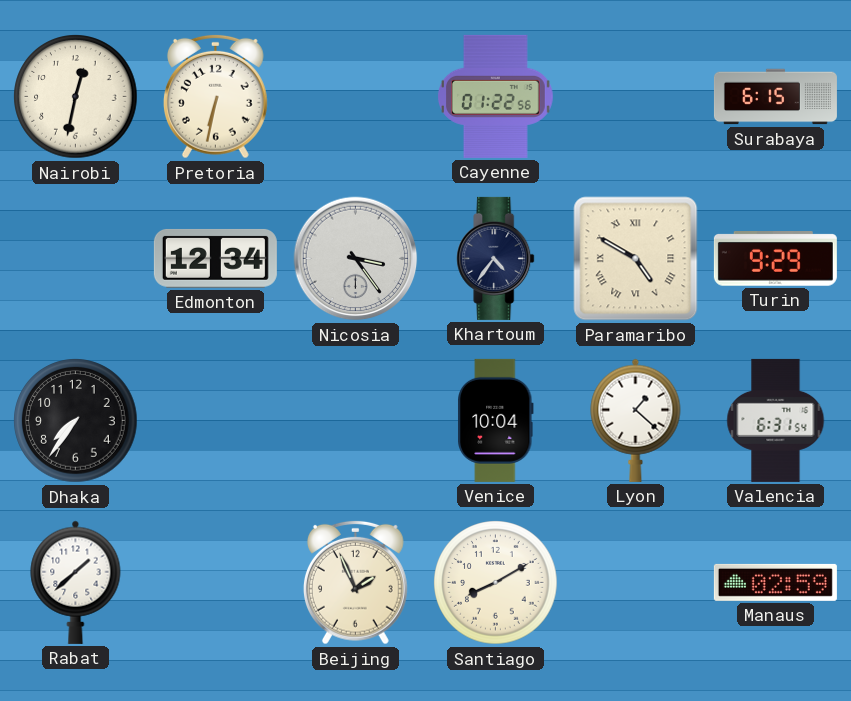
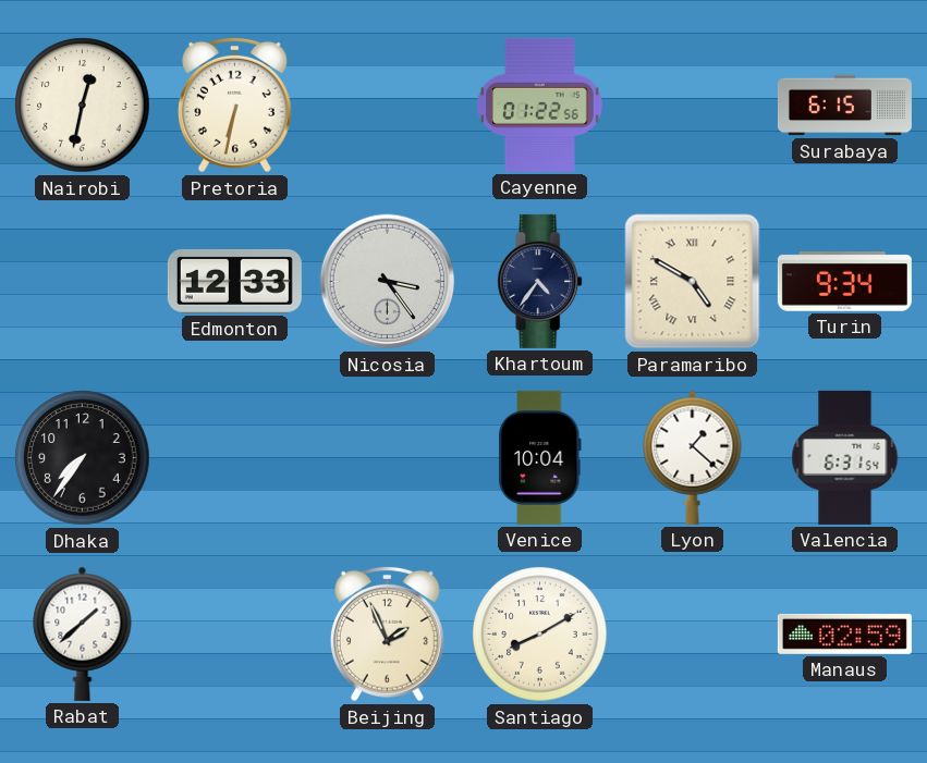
Edmonton: 12:34 -> 12:33
Turin: 9:29 -> 9:34
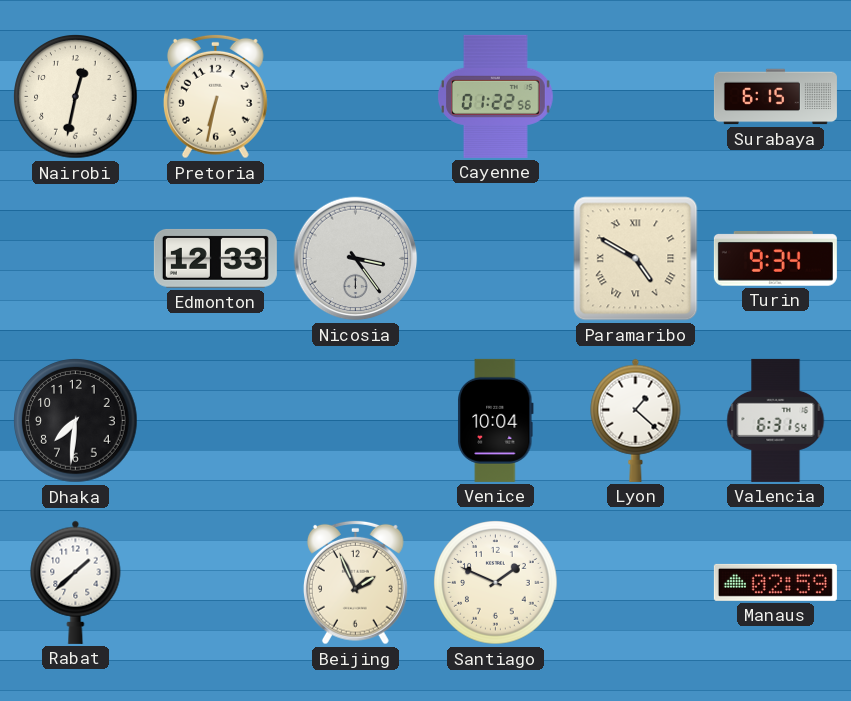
Khartoum: 4:36 -> none
Dhaka: 7:36 -> 7:31
Santiago: 8:10 -> 1:49
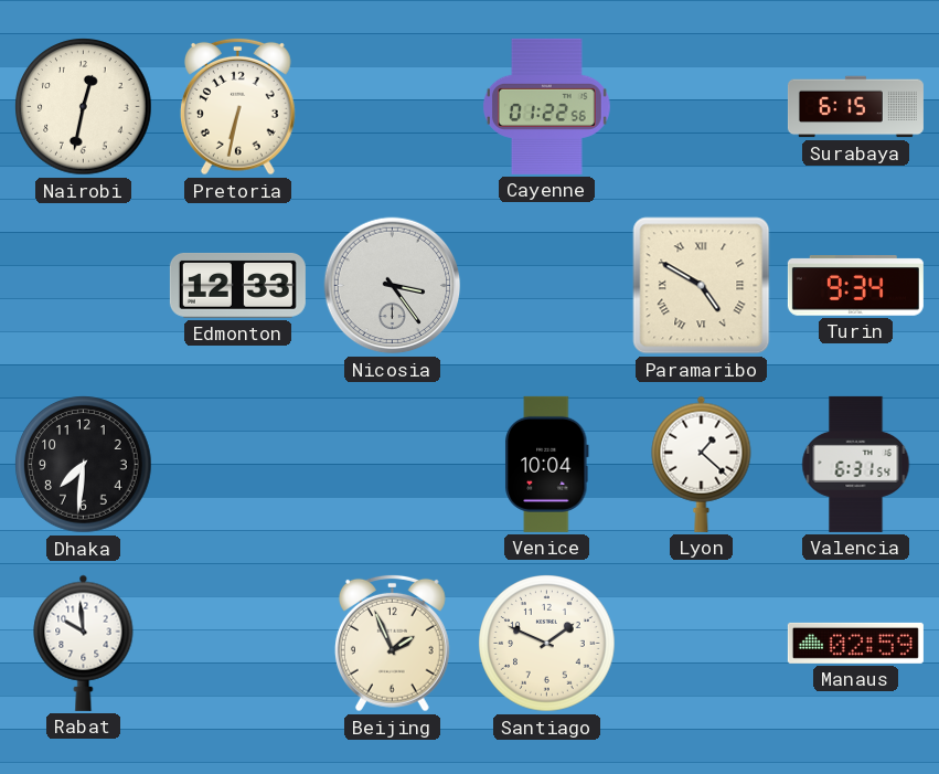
Rabat: 1:38 -> 9:59
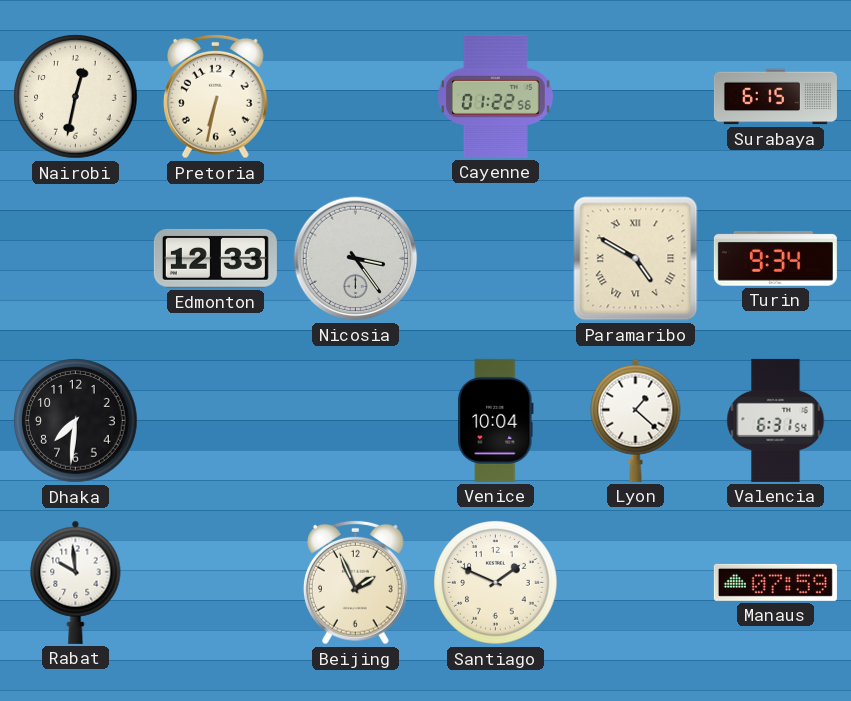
Manaus: 02:59 -> 07:59
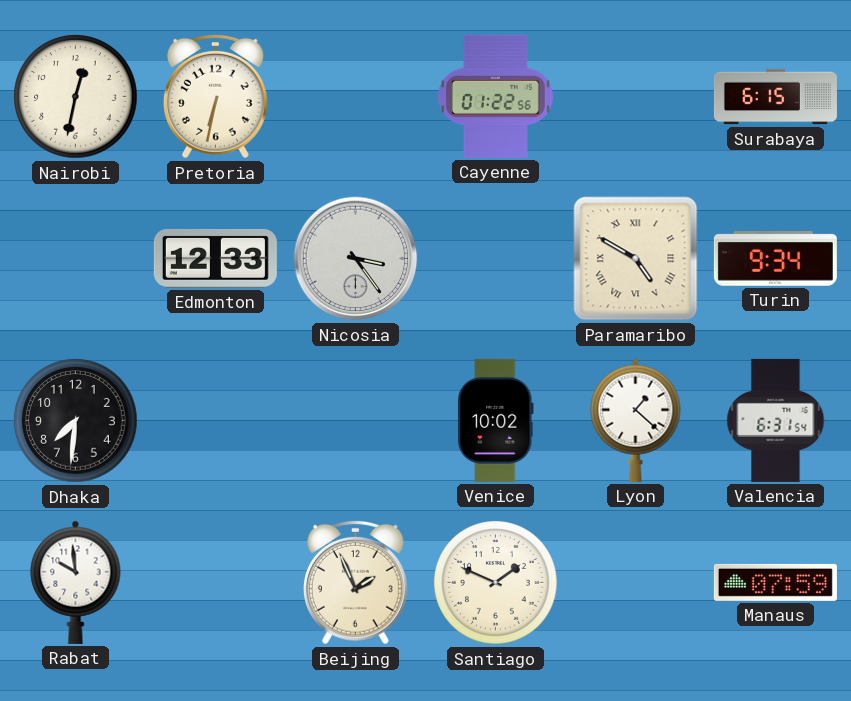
Venice: 10:04 -> 10:02
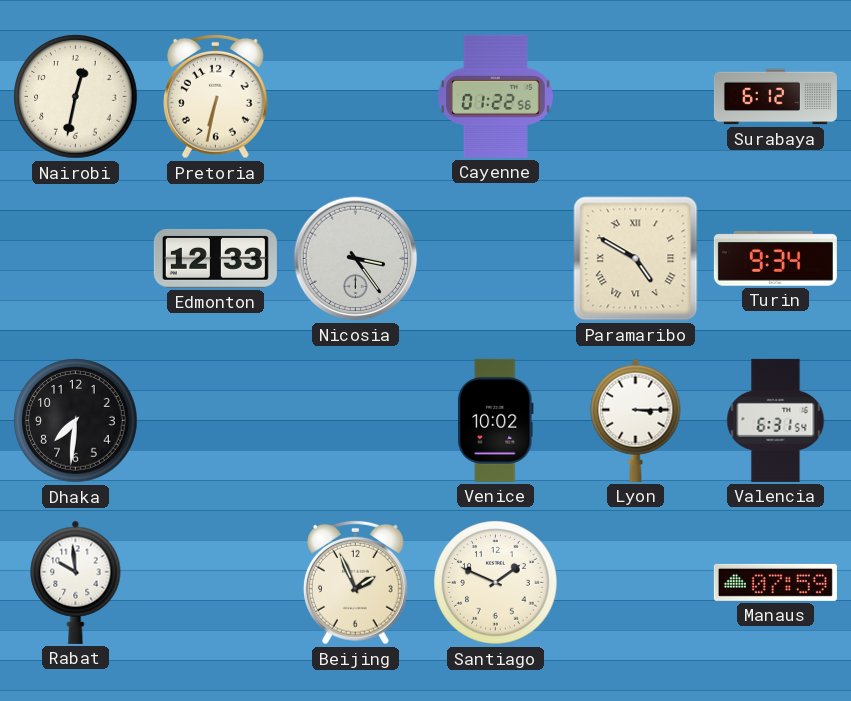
Surabaya: 6:15 -> 6:12
Lyon: 1:22 -> 3:15
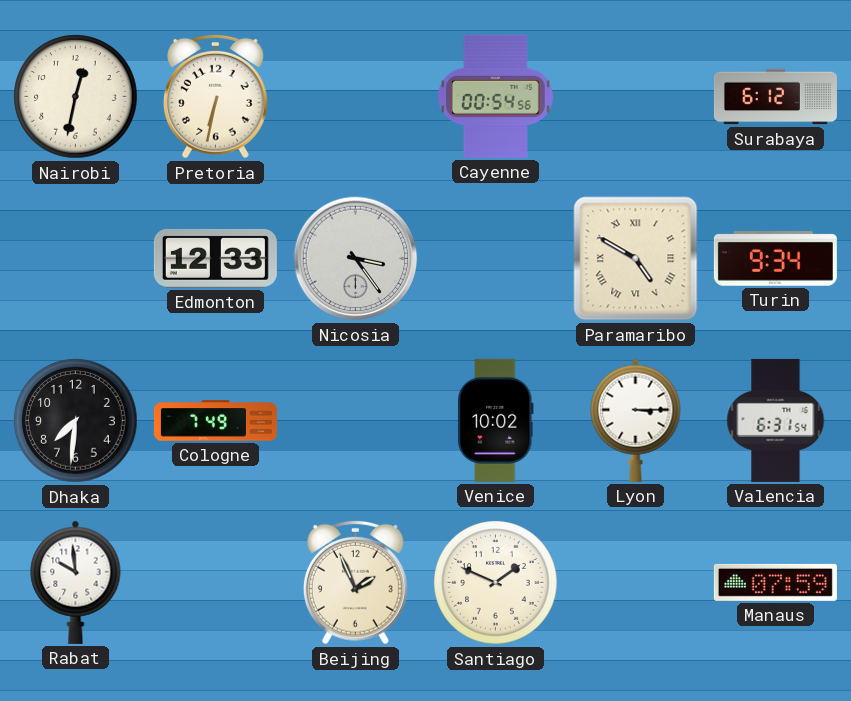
Cayenne: 01:22 -> 00:54
Cologne: none -> 7:49
